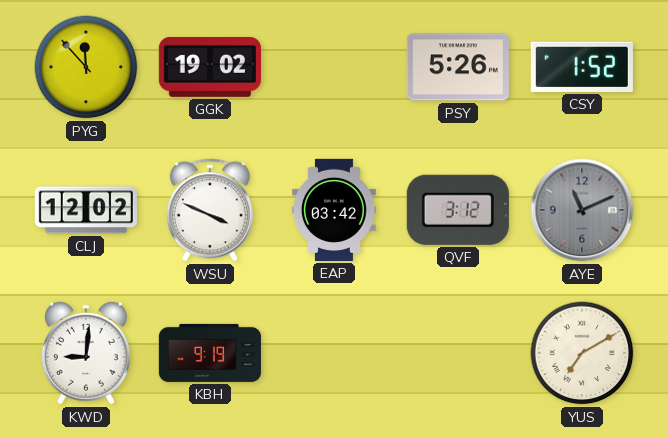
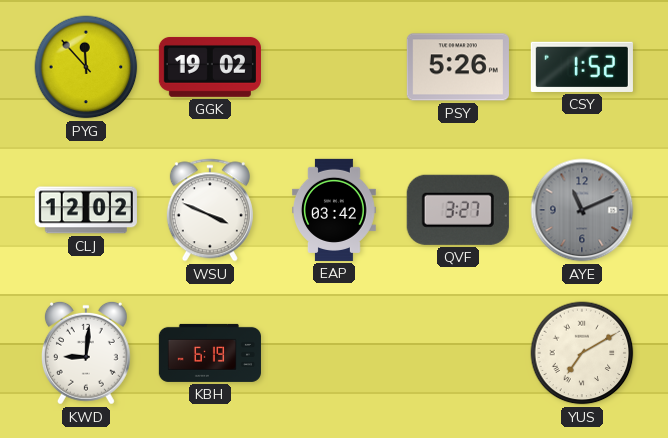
QVF: 3:12 -> 3:27
KBH: 9:19 -> 6:19
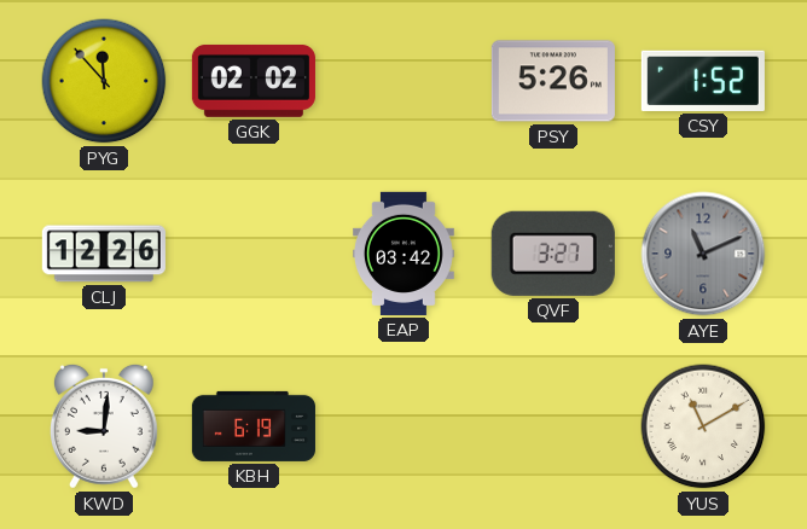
GGK: 19:02 -> 02:02
CLJ: 12:02 -> 12:26
WSU: 3:49 -> none
YUS: 7:10 -> 11:10
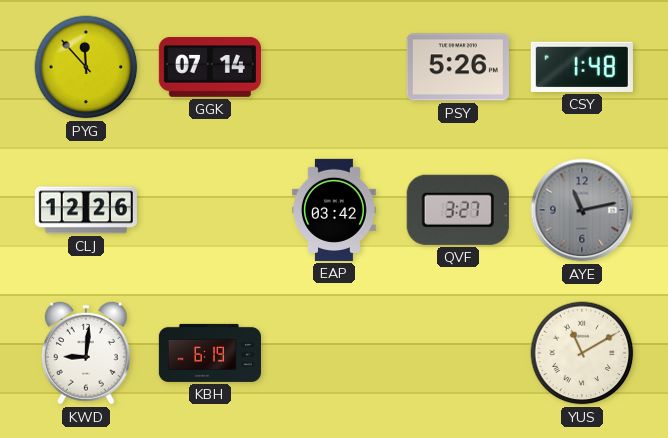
GGK: 02:02 -> 07:14
CSY: 1:52 -> 1:48
AYE: 11:11 -> 11:13
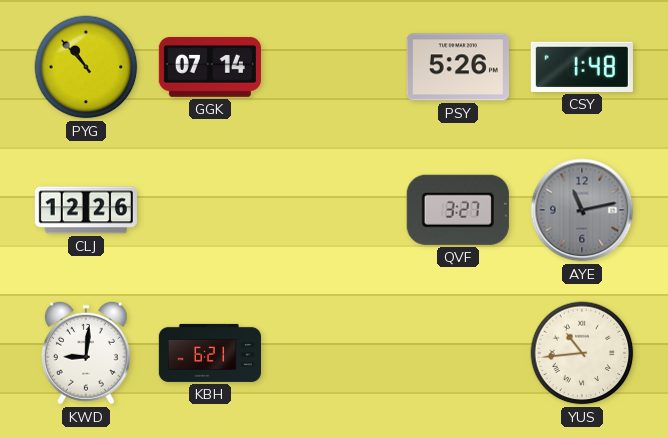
PYG: 11:53 -> 10:53
EAP: 03:42 -> none
KBH: 6:19 -> 6:21
YUS: 11:10 -> 10:44
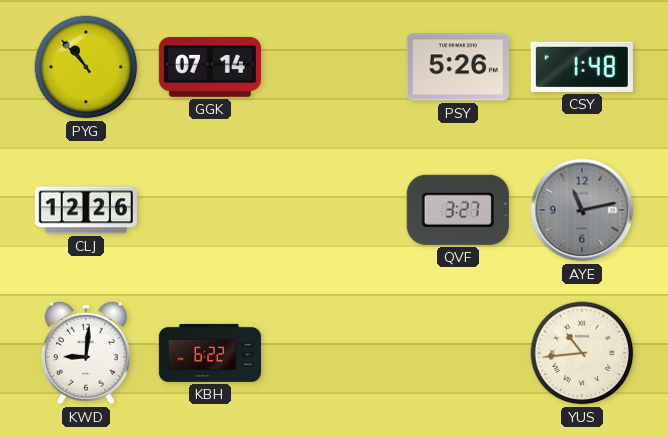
KBH: 6:21 -> 6:22
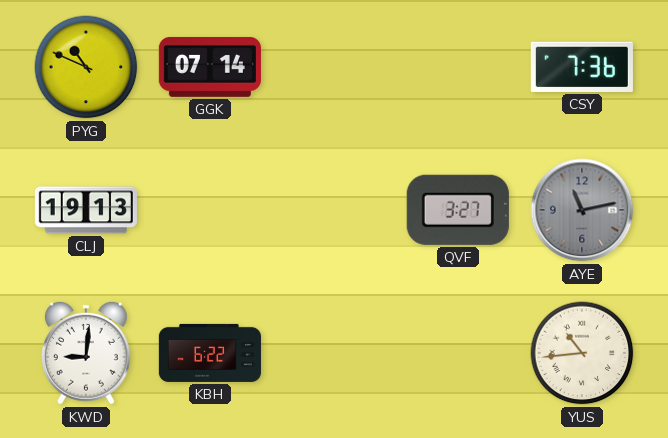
PYG: 10:53 -> 10:49
PSY: 5:26 -> none
CSY: 1:48 -> 7:36
CLJ: 12:26 -> 19:13
